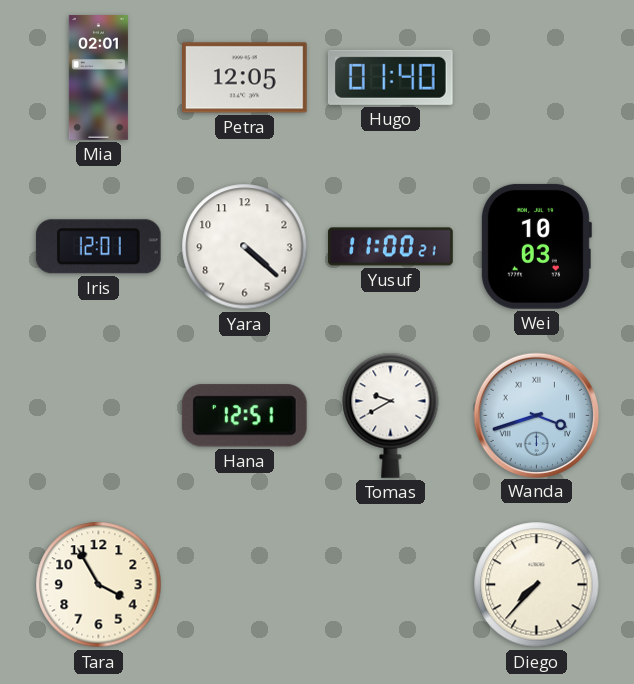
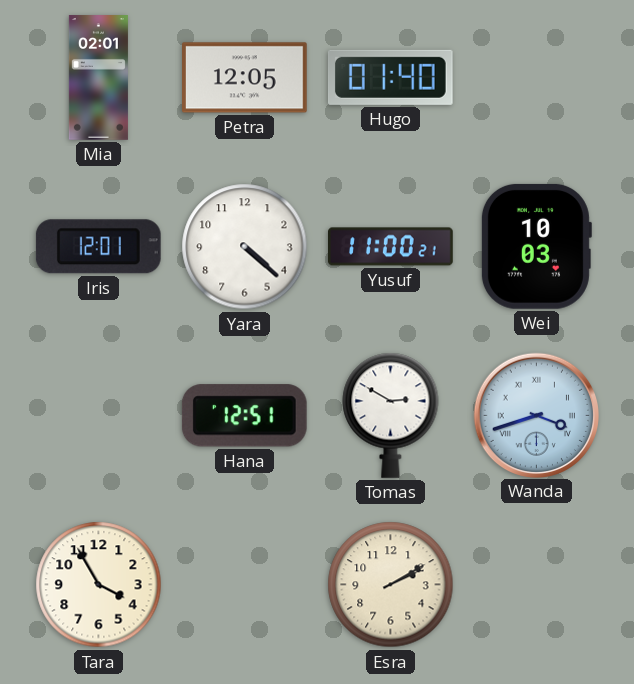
Tomas: 9:40 -> 2:50
Esra: none -> 2:10
Diego: 7:37 -> none
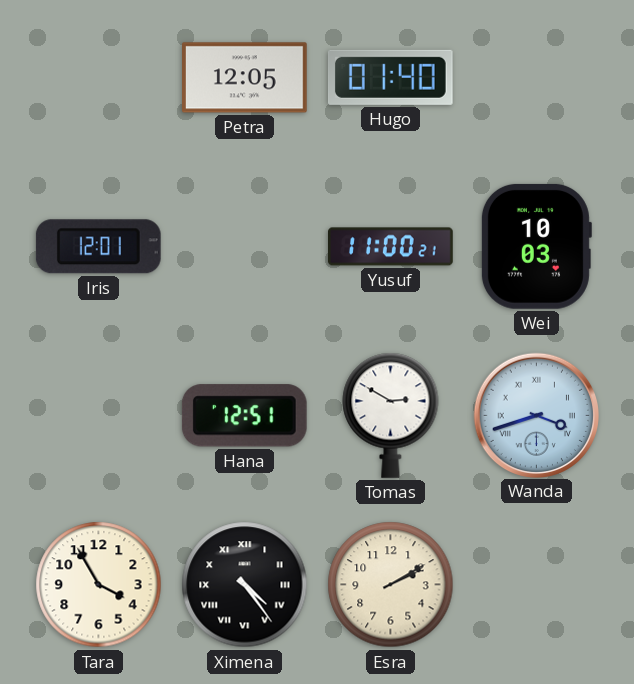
Mia: 02:01 -> none
Yara: 4:22 -> none
Ximena: none -> 4:24
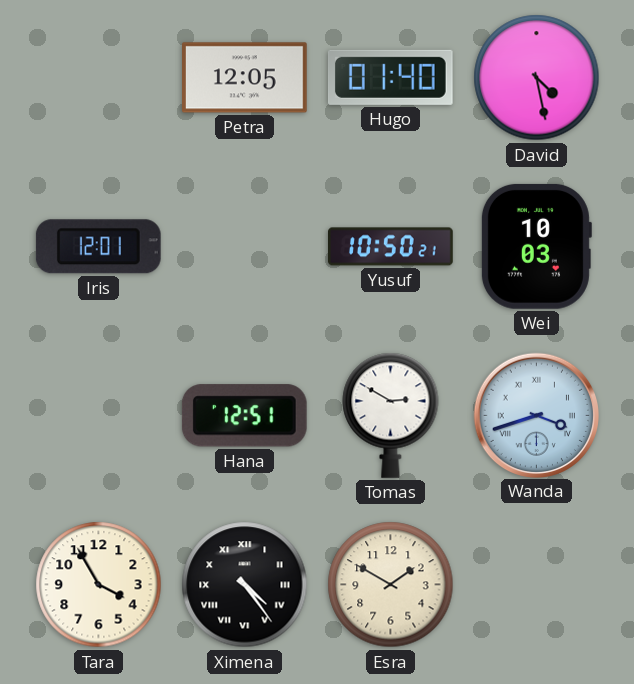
David: none -> 4:28
Yusuf: 11:00 -> 10:50
Esra: 2:10 -> 1:50
